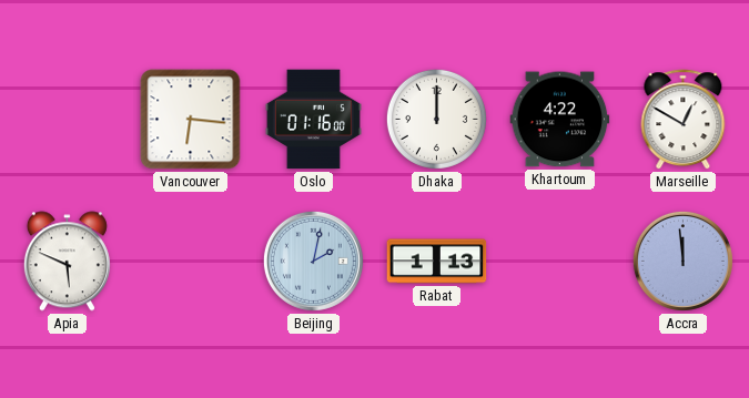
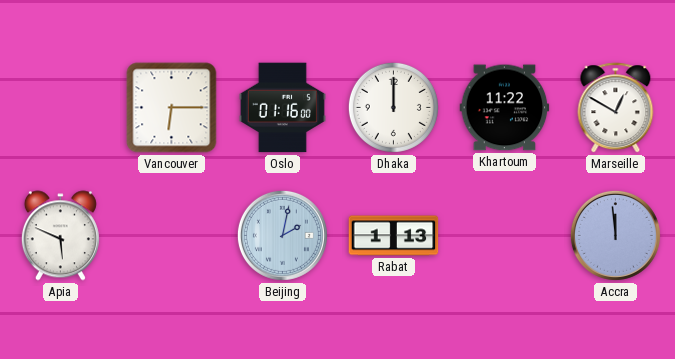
Vancouver: 6:16 -> 6:15
Khartoum: 4:22 -> 11:22
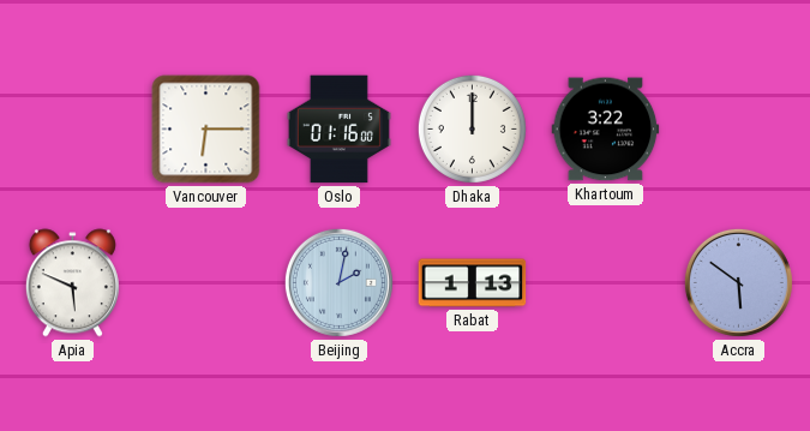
Khartoum: 11:22 -> 3:22
Marseille: 12:50 -> none
Accra: 11:59 -> 5:51
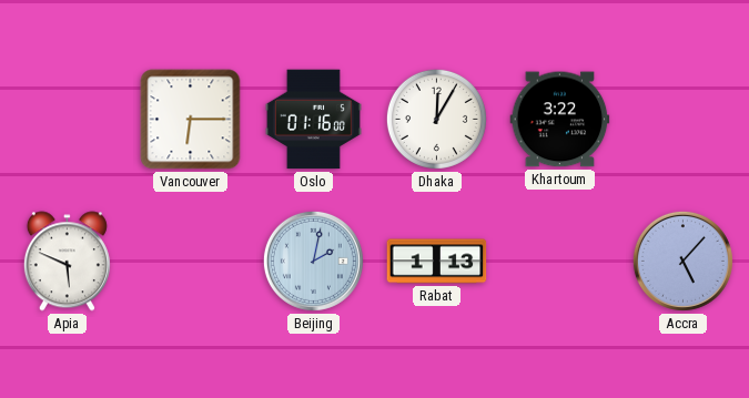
Dhaka: 12:00 -> 12:05
Accra: 5:51 -> 5:07
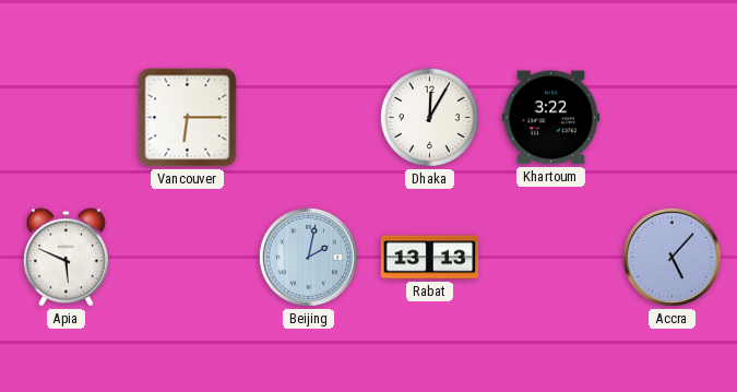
Oslo: 01:16 -> none
Rabat: 1:13 -> 13:13
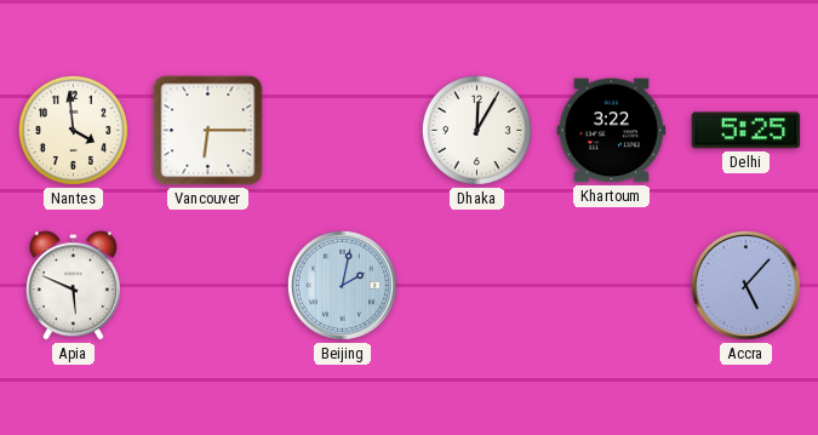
Nantes: none -> 3:59
Delhi: none -> 5:25
Rabat: 13:13 -> none
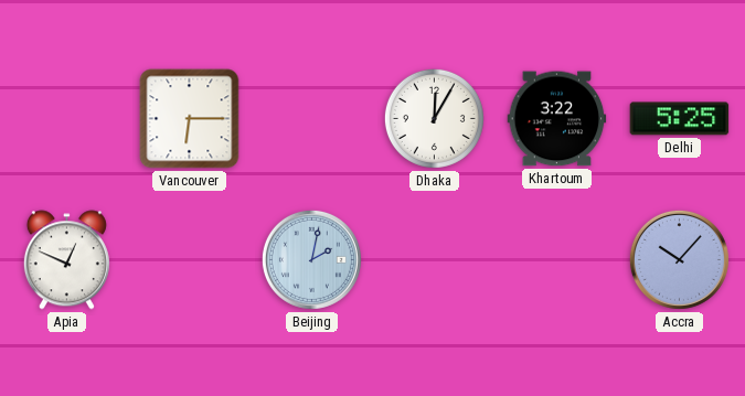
Nantes: 3:59 -> none
Apia: 5:49 -> 12:49
Accra: 5:07 -> 10:07
